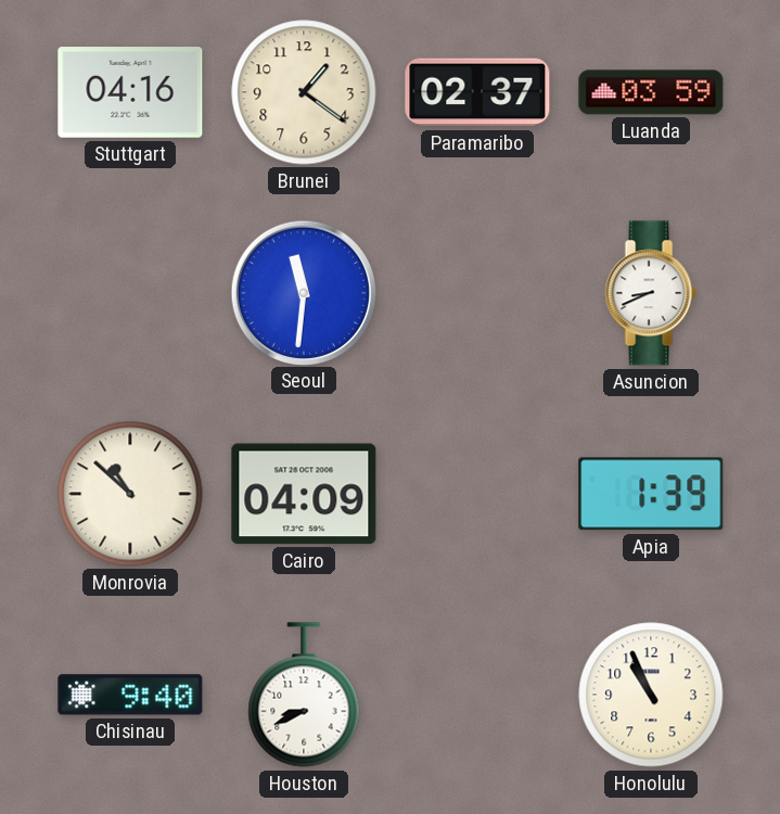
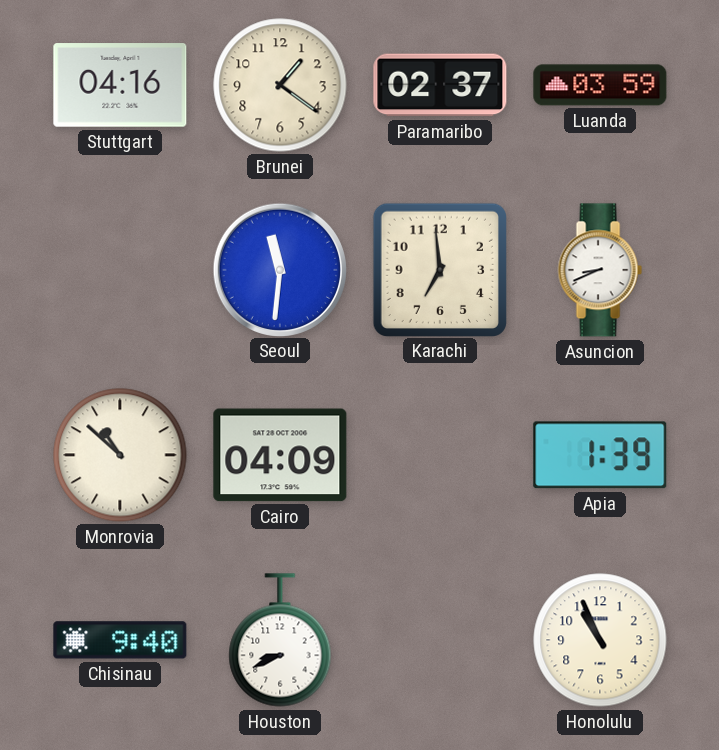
Karachi: none -> 6:59
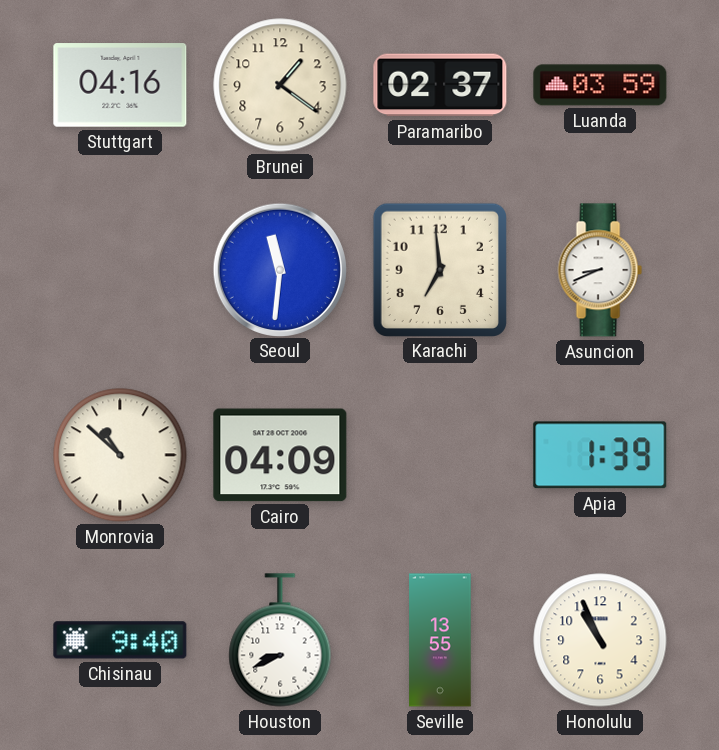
Seville: none -> 13:55
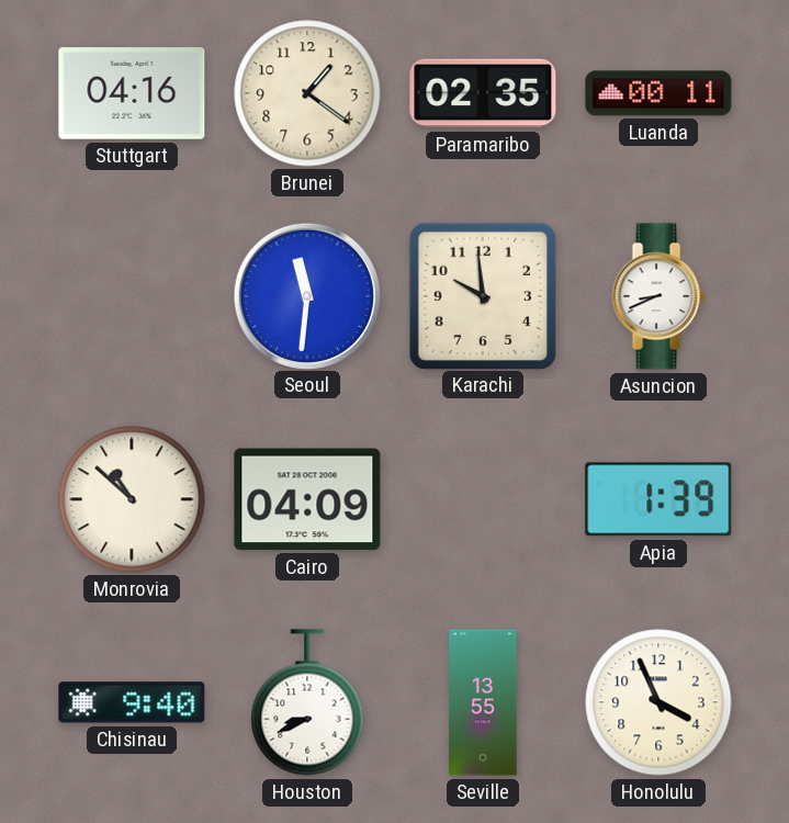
Paramaribo: 02:37 -> 02:35
Luanda: 03:59 -> 00:11
Karachi: 6:59 -> 9:59
Honolulu: 10:56 -> 3:56
